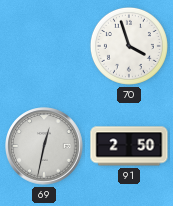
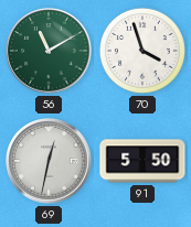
56: none -> 11:10
91: 2:50 -> 5:50
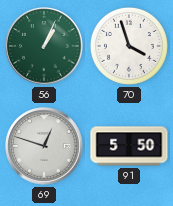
56: 11:10 -> 1:04
69: 12:32 -> 12:48
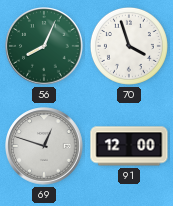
56: 1:04 -> 8:04
91: 5:50 -> 12:00
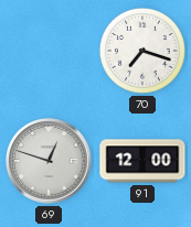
56: 8:04 -> none
70: 3:57 -> 7:18
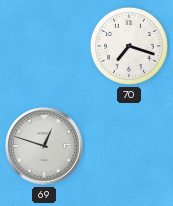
91: 12:00 -> none
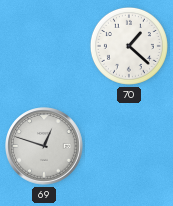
70: 7:18 -> 1:22
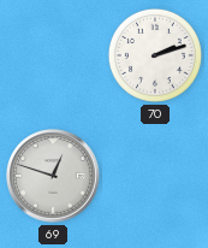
70: 1:22 -> 2:12
